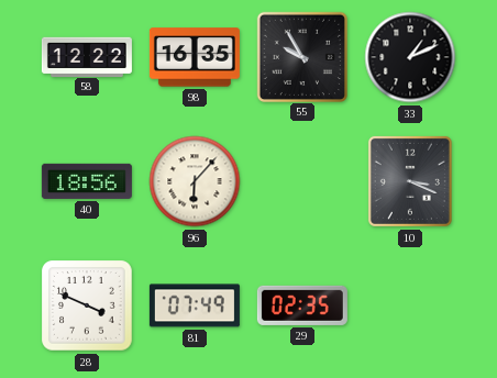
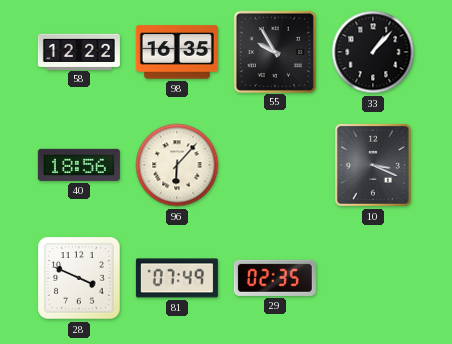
33: 1:11 -> 1:07
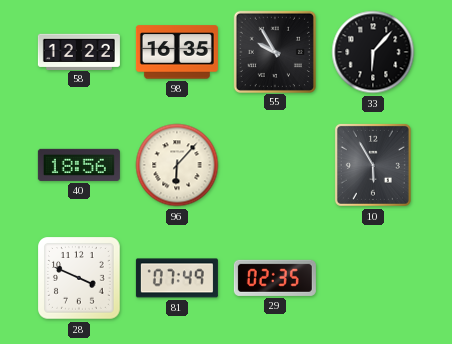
33: 1:07 -> 6:07
10: 3:19 -> 5:55
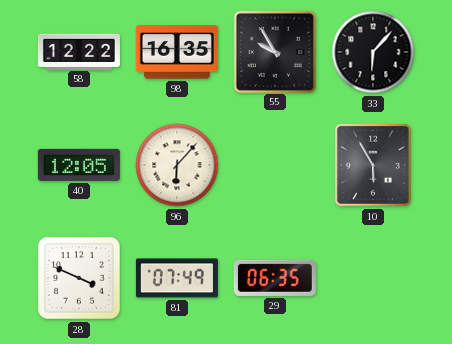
40: 18:56 -> 12:05
29: 02:35 -> 06:35
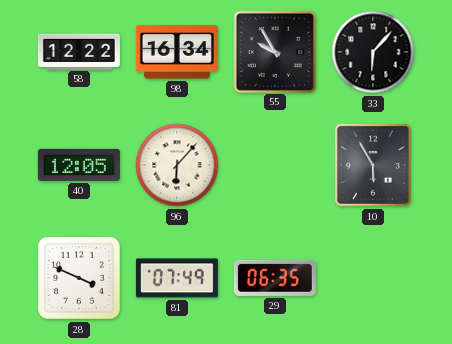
98: 16:35 -> 16:34
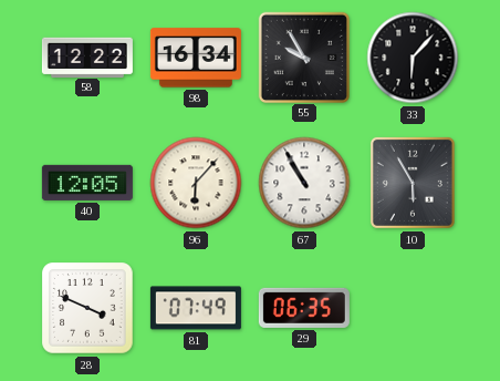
67: none -> 10:55
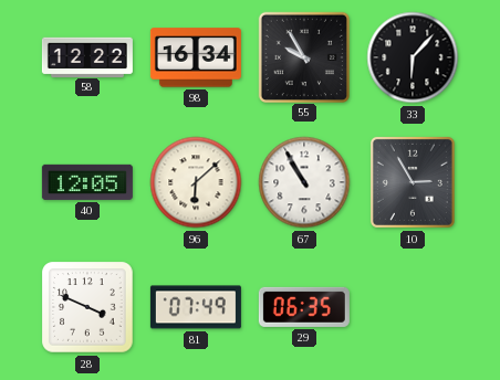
96: 6:07 -> 6:08
10: 5:55 -> 2:55
